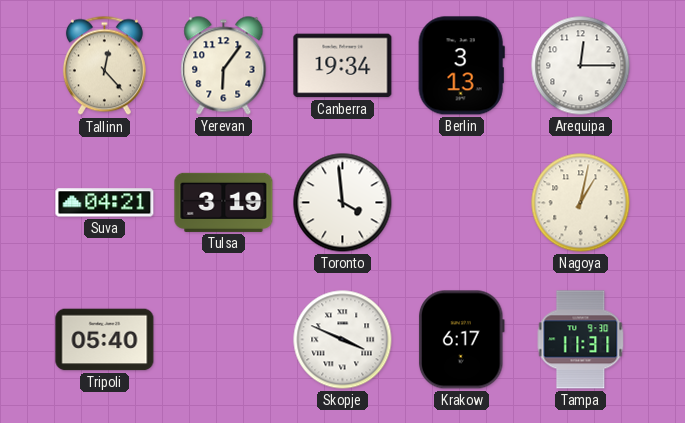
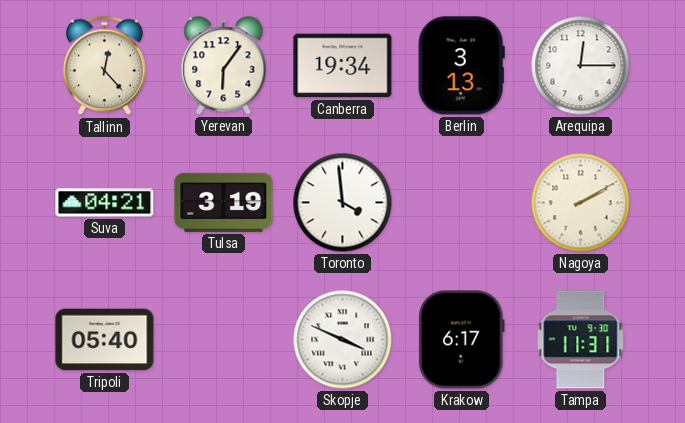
Nagoya: 1:02 -> 2:10
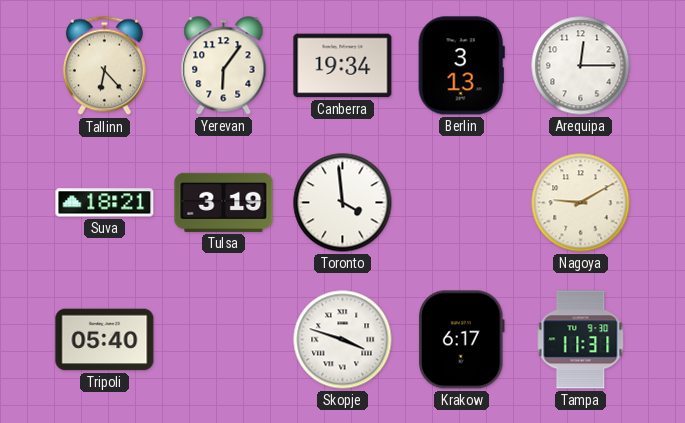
Tallinn: 12:23 -> 6:23
Suva: 04:21 -> 18:21
Nagoya: 2:10 -> 9:10
Skopje: 3:49 -> 3:48
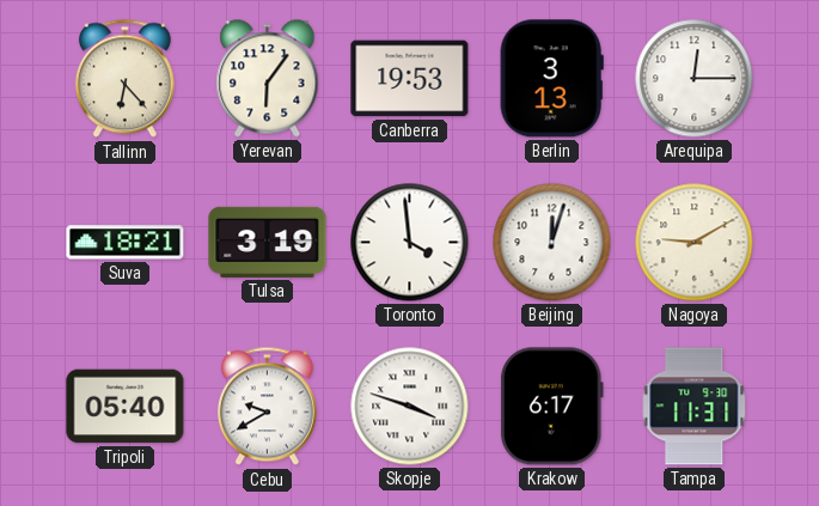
Canberra: 19:34 -> 19:53
Beijing: none -> 12:03
Cebu: none -> 9:40
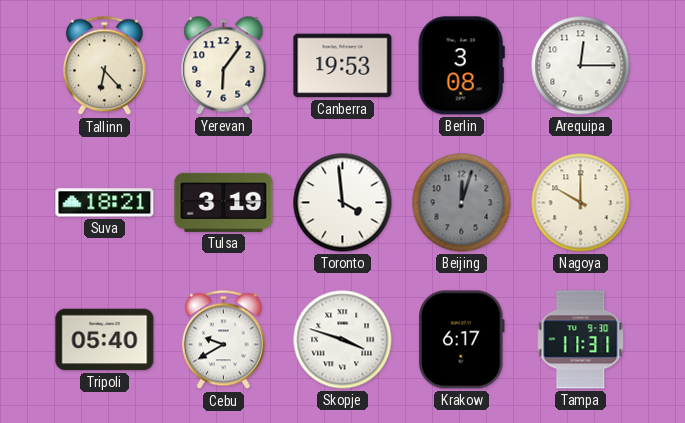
Berlin: 3:13 -> 3:08
Beijing dial: white -> grey
Nagoya: 9:10 -> 10:00
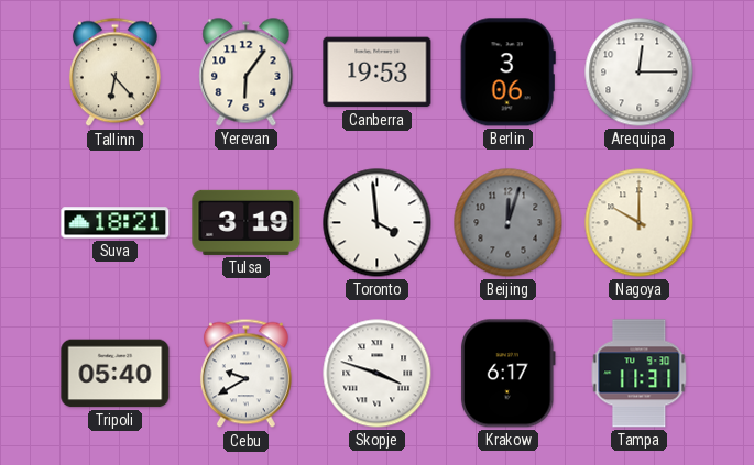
Berlin: 3:08 -> 3:06
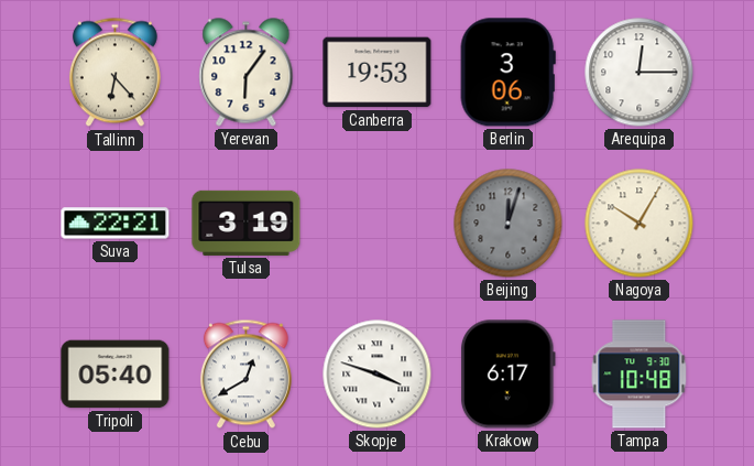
Suva: 18:21 -> 22:21
Toronto: 3:59 -> none
Nagoya: 10:00 -> 10:05
Cebu: 9:40 -> 12:40
Tampa: 11:31 -> 10:48
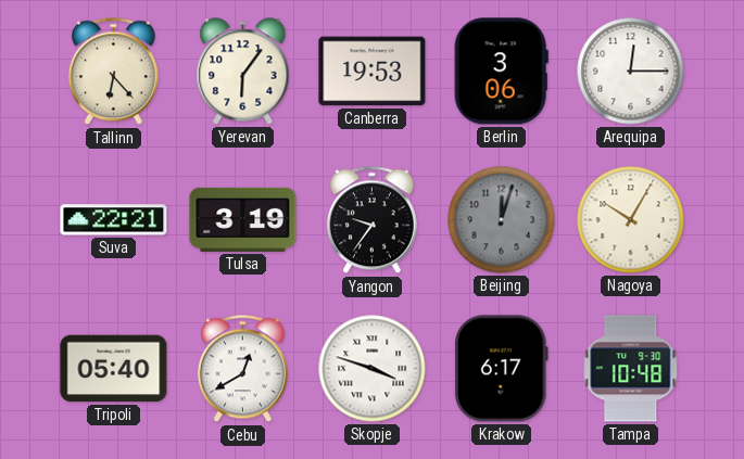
Yangon: none -> 9:36
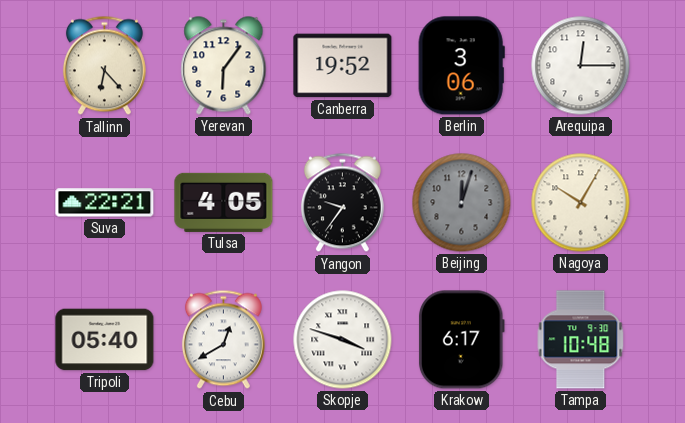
Canberra: 19:53 -> 19:52
Tulsa: 3:19 -> 4:05
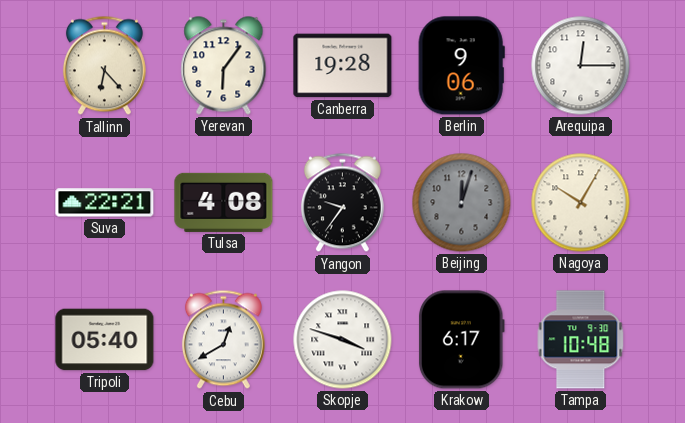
Canberra: 19:52 -> 19:28
Berlin: 3:06 -> 9:06
Tulsa: 4:05 -> 4:08
